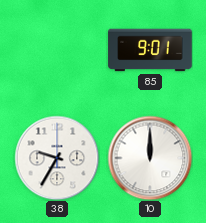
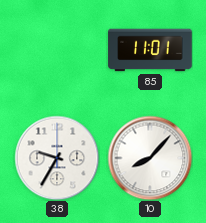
85: 9:01 -> 11:01
10: 12:00 -> 8:07
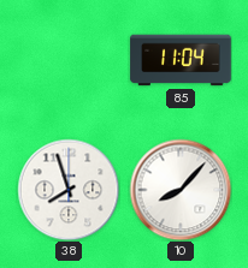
85: 11:01 -> 11:04
38: 9:35 -> 7:57
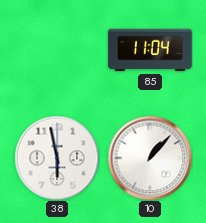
38: 7:57 -> 5:58
10: 8:07 -> 1:07
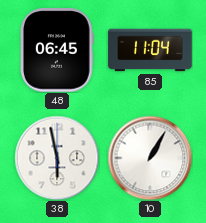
48: none -> 06:45
10: 1:07 -> 1:05
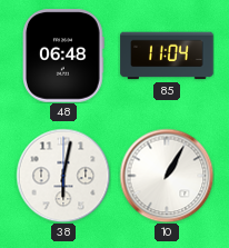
48: 06:45 -> 06:48
38: 5:58 -> 6:02
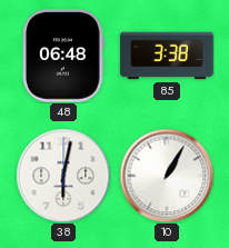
85: 11:04 -> 3:38
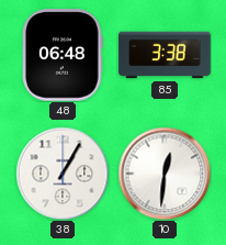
38: 6:02 -> 1:05
10: 1:05 -> 12:31
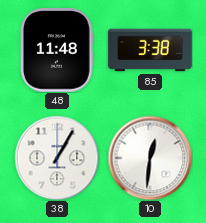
48: 06:48 -> 11:48
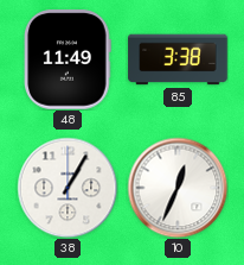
48: 11:48 -> 11:49
10: 12:31 -> 12:34
